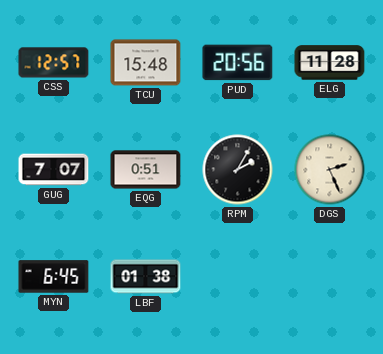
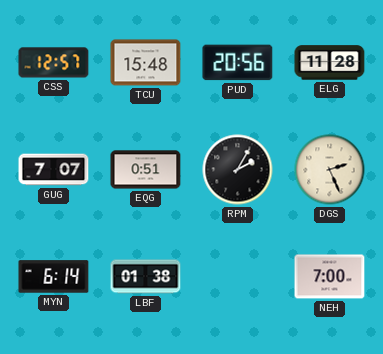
MYN: 6:45 -> 6:14
NEH: none -> 7:00
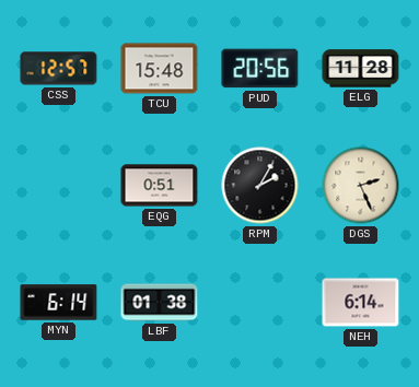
GUG: 7:07 -> none
NEH: 7:00 -> 6:14
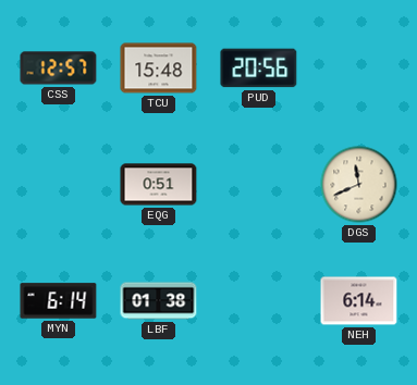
ELG: 11:28 -> none
RPM: 2:05 -> none
DGS: 2:26 -> 11:41
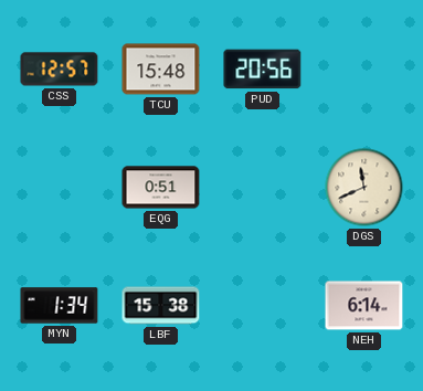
MYN: 6:14 -> 1:34
LBF: 01:38 -> 15:38
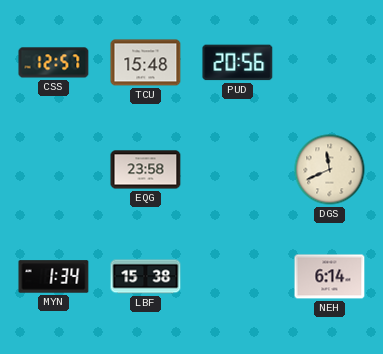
EQG: 0:51 -> 23:58
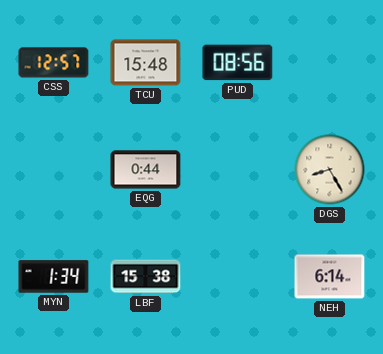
PUD: 20:56 -> 08:56
EQG: 23:58 -> 0:44
DGS: 11:41 -> 8:25
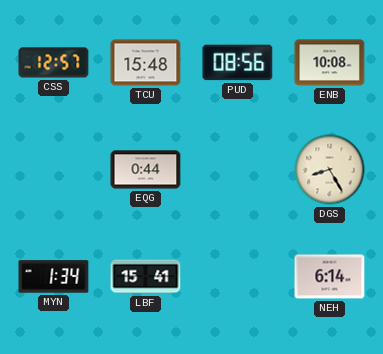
ENB: none -> 10:08
LBF: 15:38 -> 15:41
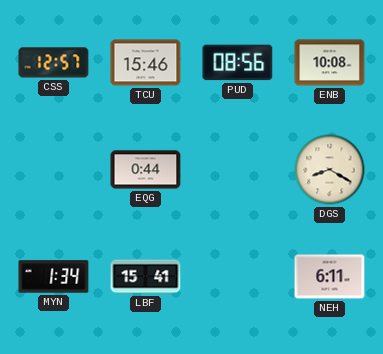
TCU: 15:48 -> 15:46
DGS: 8:25 -> 8:20
NEH: 6:14 -> 6:11
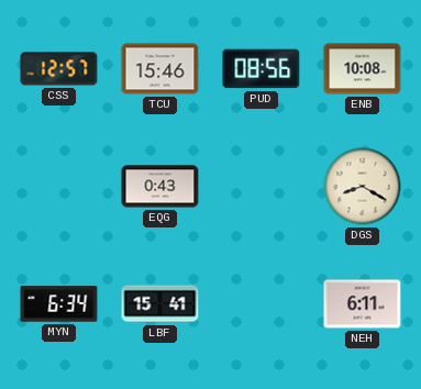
EQG: 0:44 -> 0:43
MYN: 1:34 -> 6:34
